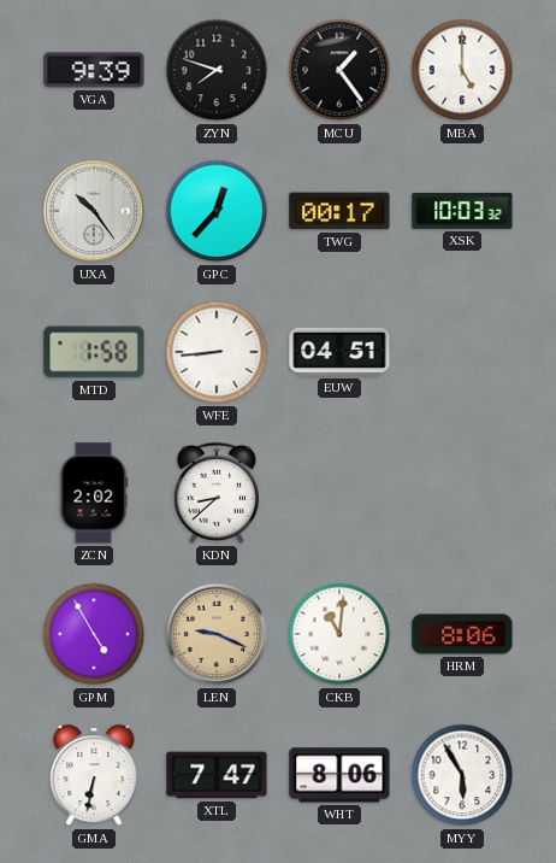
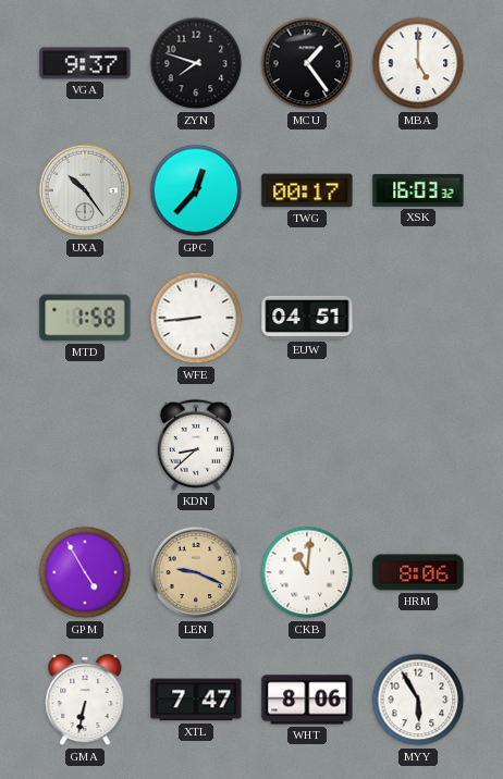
VGA: 9:39 -> 9:37
XSK: 10:03 -> 16:03
ZCN: 2:02 -> none
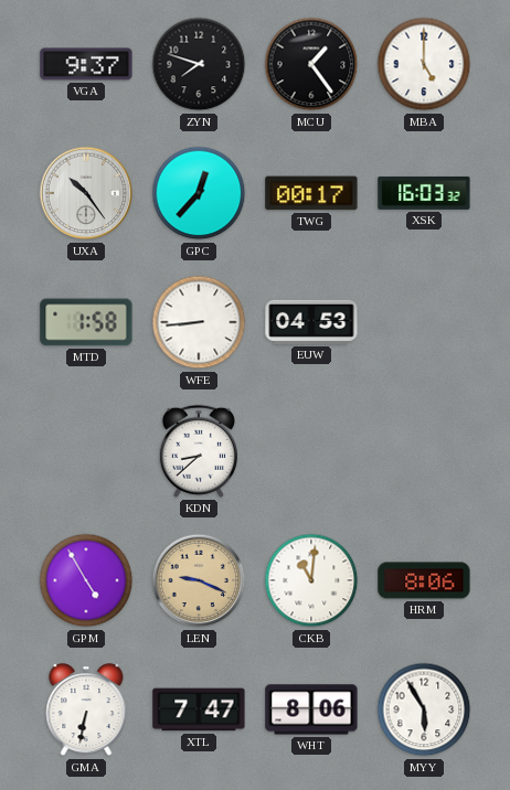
EUW: 04:51 -> 04:53
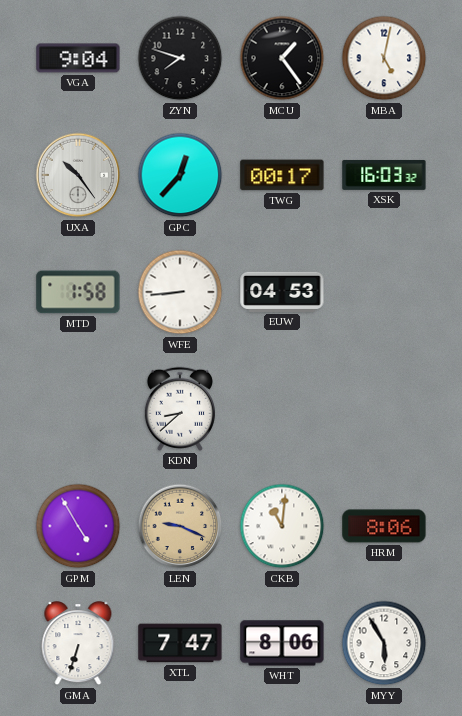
VGA: 9:37 -> 9:04
MBA: 5:00 -> 5:02
GMA: 6:32 -> 6:33
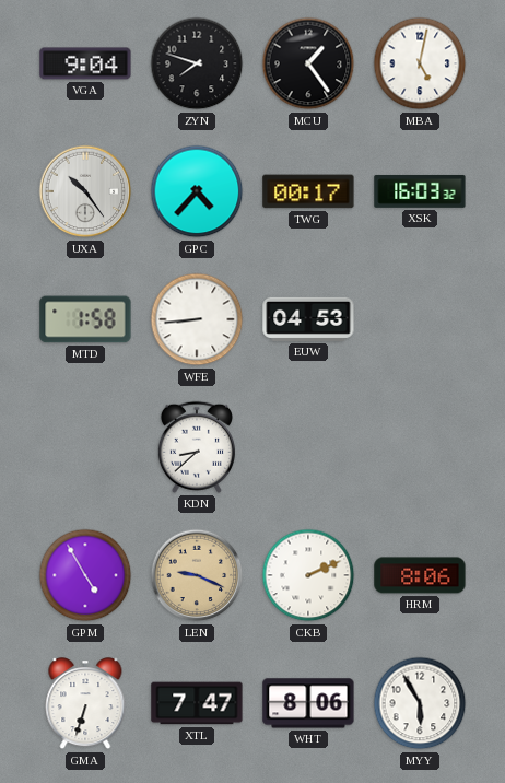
GPC: 12:37 -> 4:37
CKB: 11:01 -> 2:11
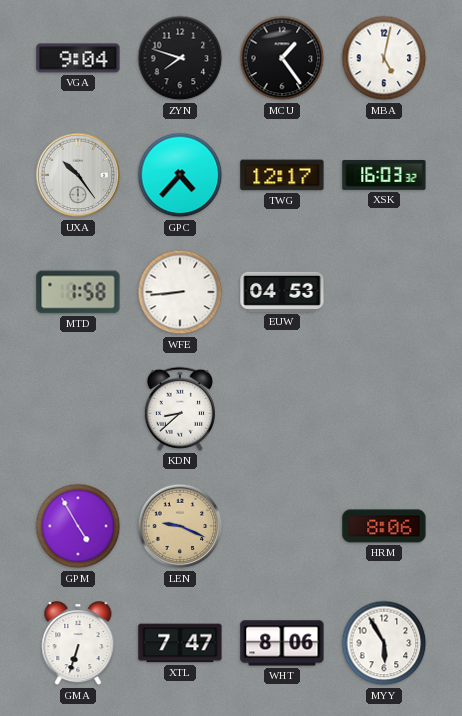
TWG: 00:17 -> 12:17
CKB: 2:11 -> none
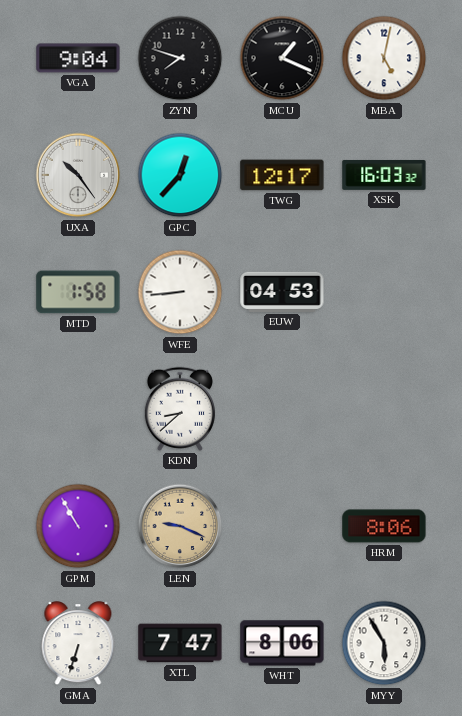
MCU: 1:24 -> 1:19
GPC: 4:37 -> 12:37
GPM: 4:55 -> 10:55
